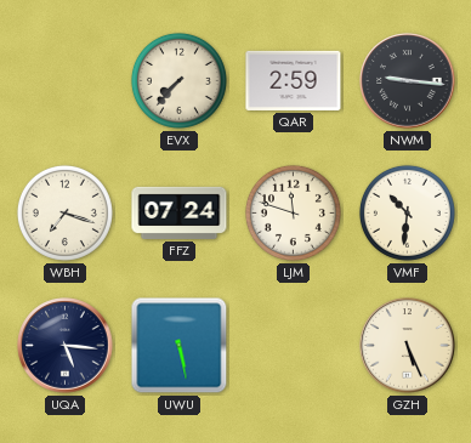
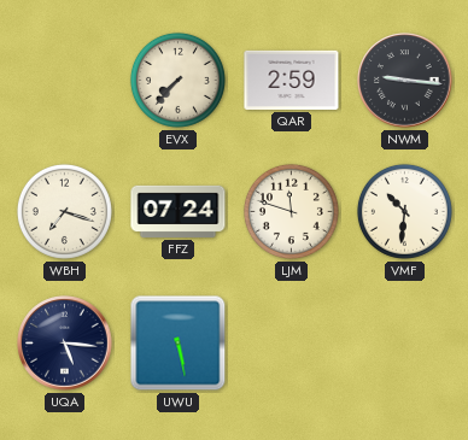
GZH: 5:26 -> none
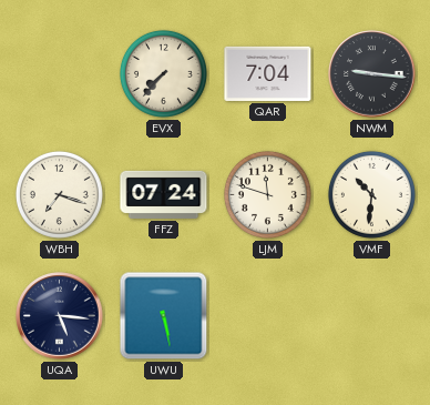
QAR: 2:59 -> 7:04
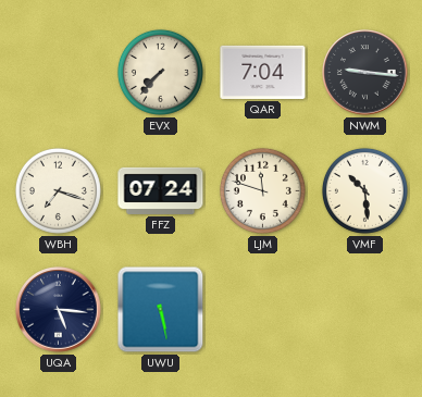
VMF: 10:31 -> 10:29
